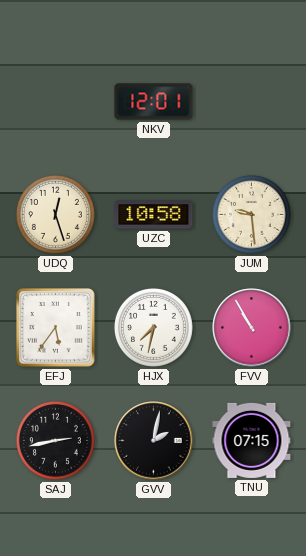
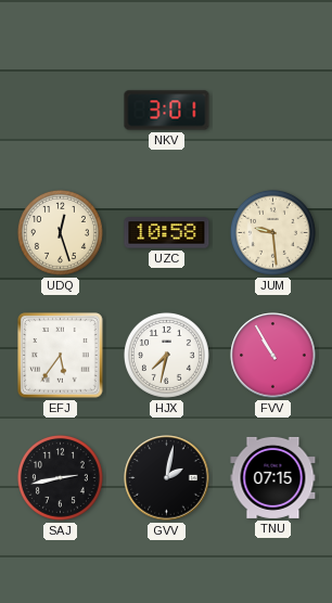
NKV: 12:01 -> 3:01
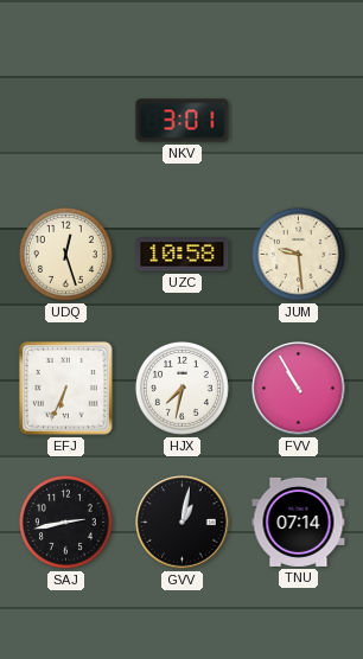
EFJ: 5:36 -> 6:34
GVV: 2:02 -> 1:02
TNU: 07:15 -> 07:14
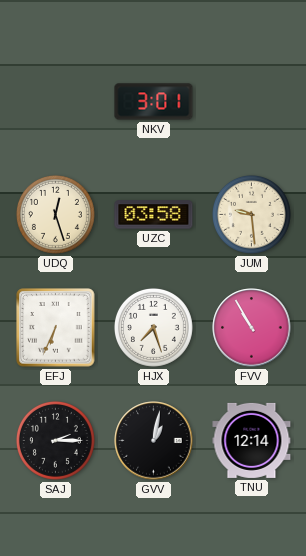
UZC: 10:58 -> 03:58
HJX: 7:32 -> 7:27
SAJ: 2:43 -> 2:15
TNU: 07:14 -> 12:14
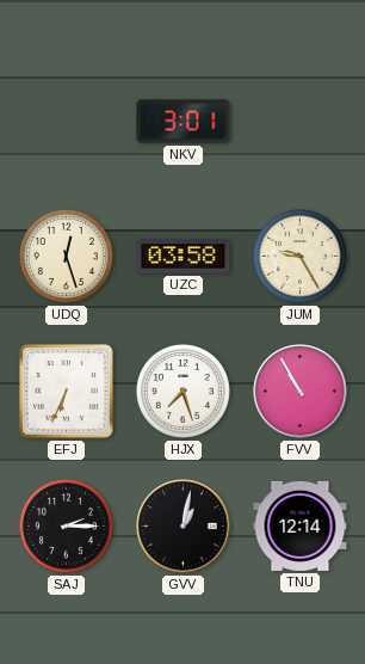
JUM: 9:29 -> 9:25
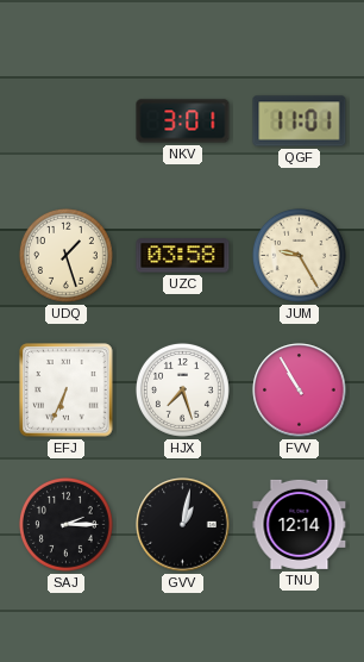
QGF: none -> 11:01
UDQ: 12:27 -> 1:27
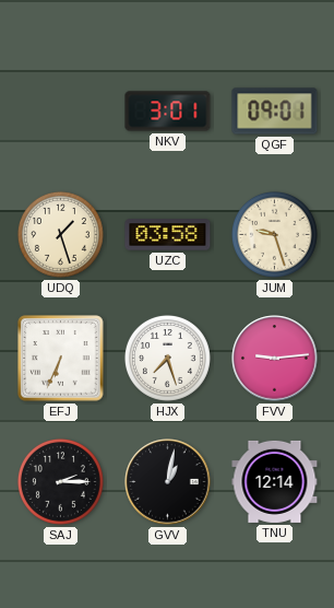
QGF: 11:01 -> 09:01
JUM: 9:25 -> 9:27
FVV: 10:55 -> 9:14
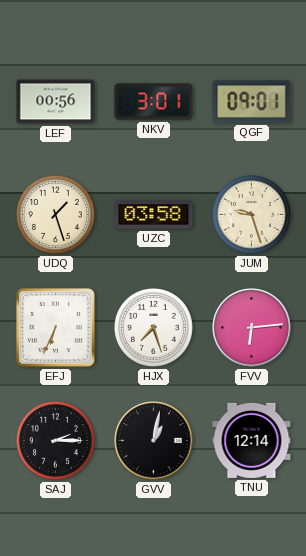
LEF: none -> 00:56
FVV: 9:14 -> 6:14
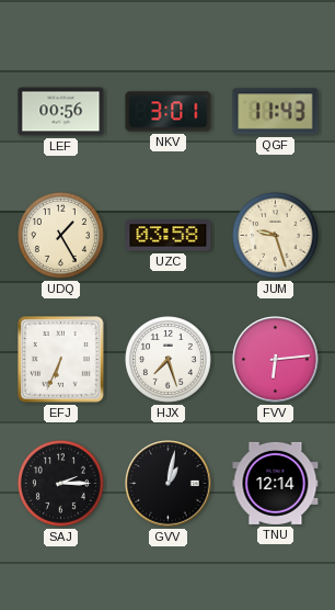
QGF: 09:01 -> 11:43
UDQ: 1:27 -> 1:25
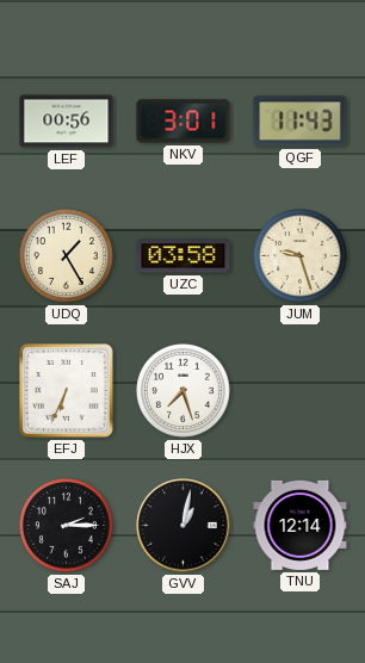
FVV: 6:14 -> none
